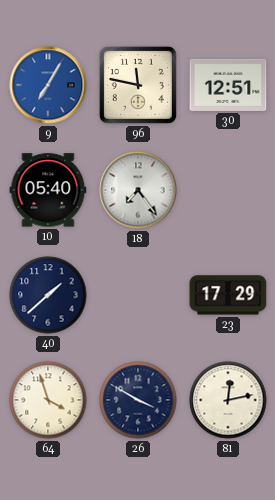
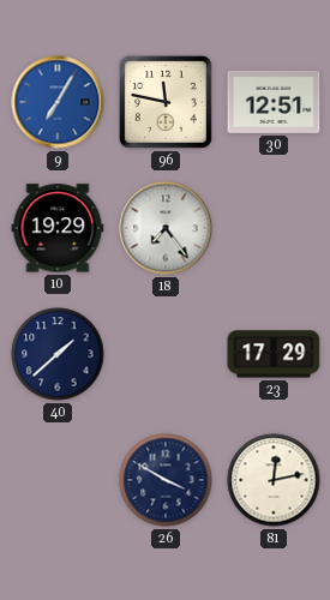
10: 05:40 -> 19:29
64: 3:57 -> none
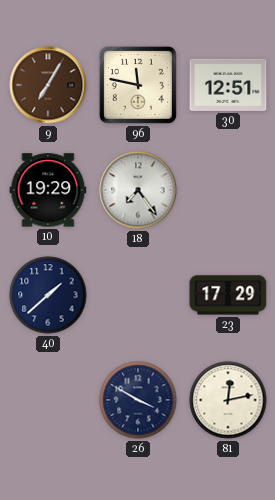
9 dial: blue -> brown
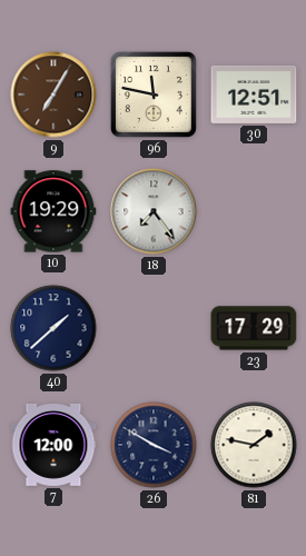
7: none -> 12:00
81: 12:13 -> 1:47
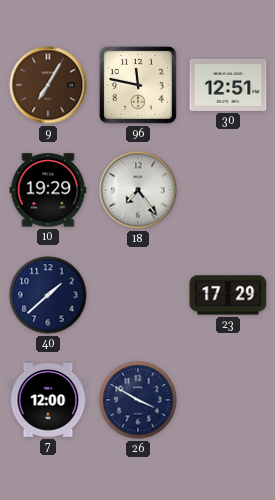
81: 1:47 -> none
